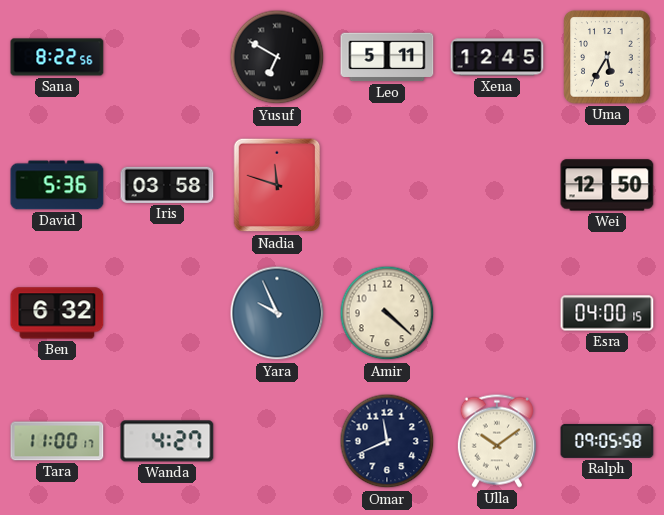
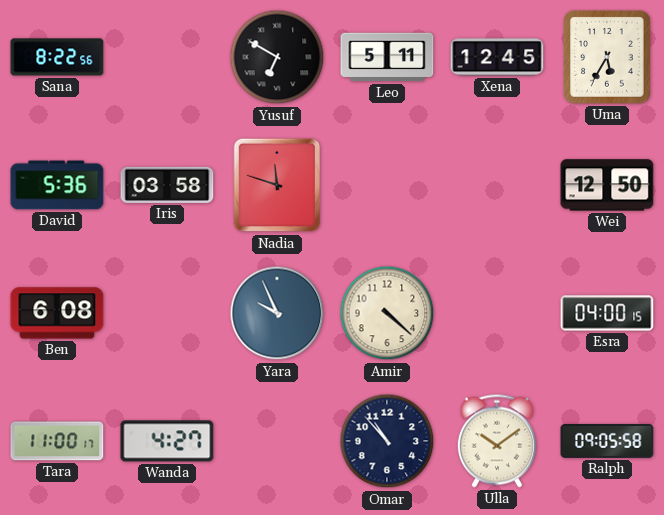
Ben: 6:32 -> 6:08
Omar: 11:41 -> 10:53
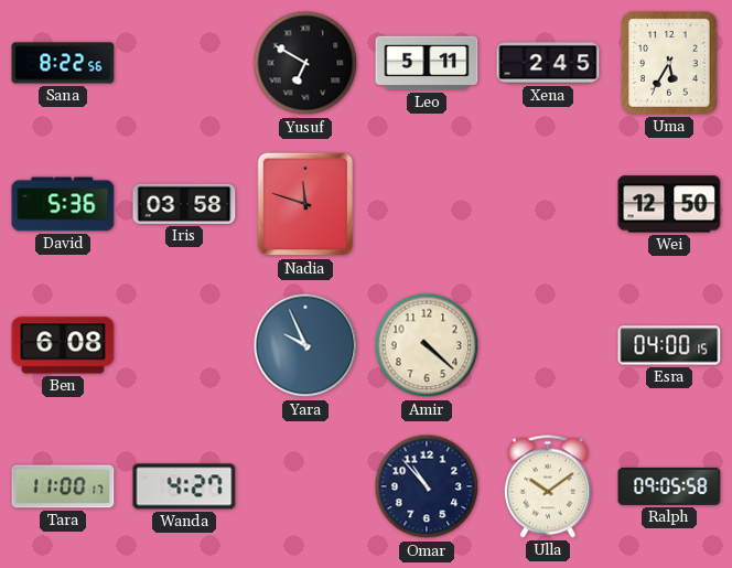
Xena: 12:45 -> 2:45
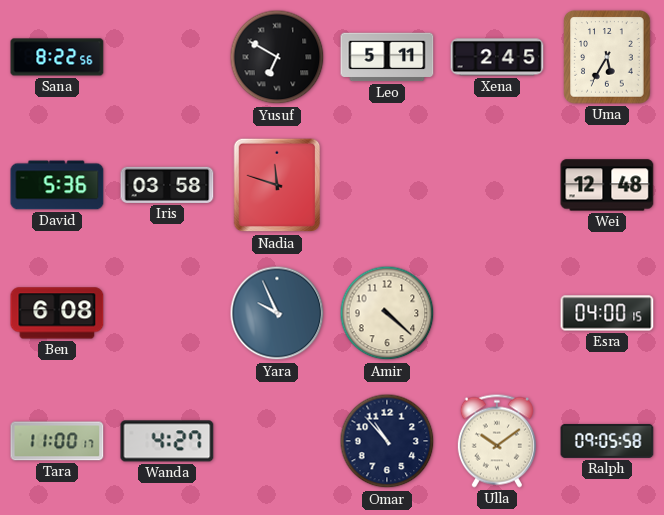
Wei: 12:50 -> 12:48
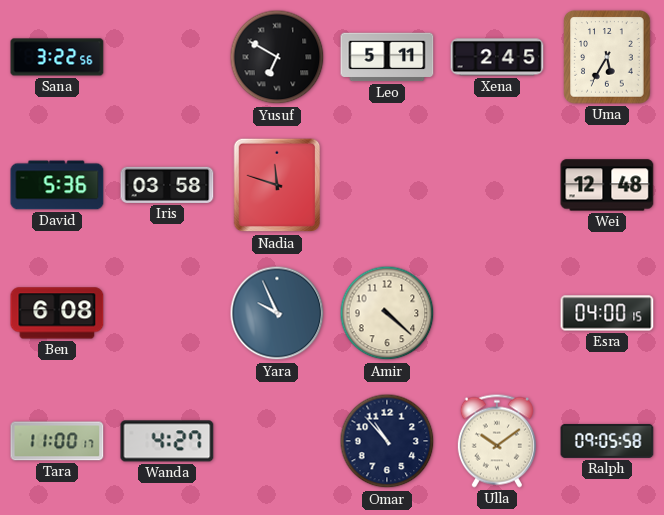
Sana: 8:22 -> 3:22
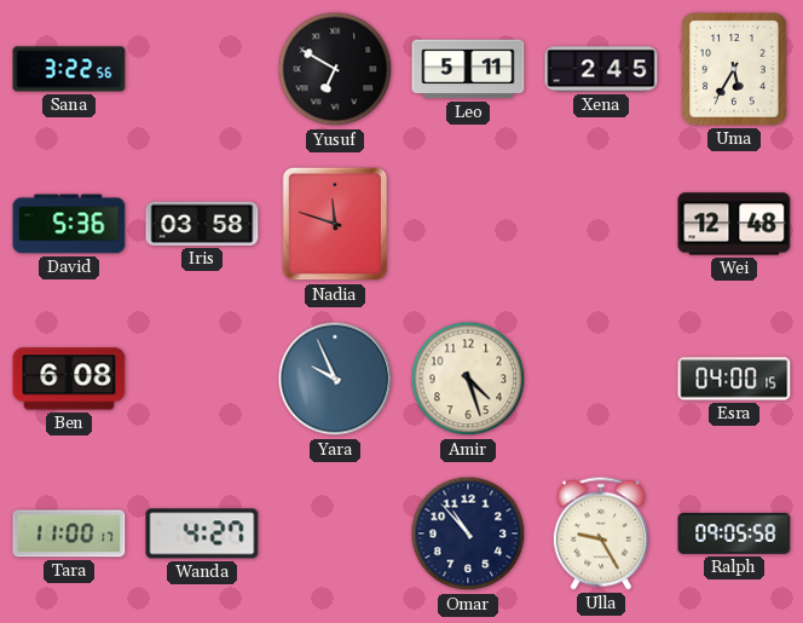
Amir: 4:22 -> 4:27
Ulla: 10:09 -> 9:25
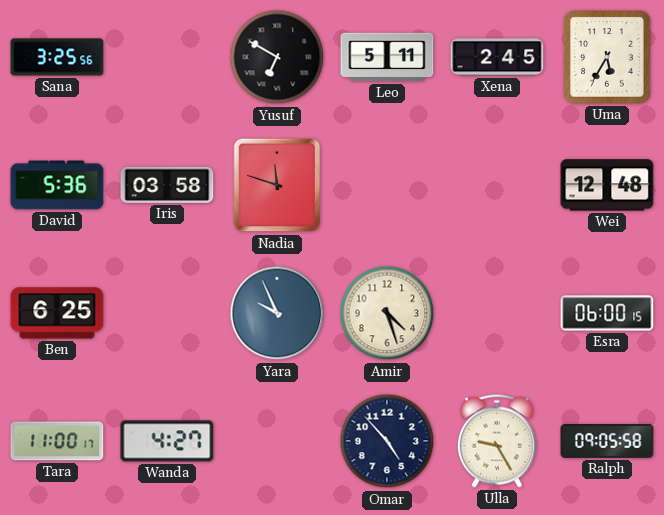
Sana: 3:22 -> 3:25
Ben: 6:08 -> 6:25
Esra: 04:00 -> 06:00
Omar: 10:53 -> 4:53
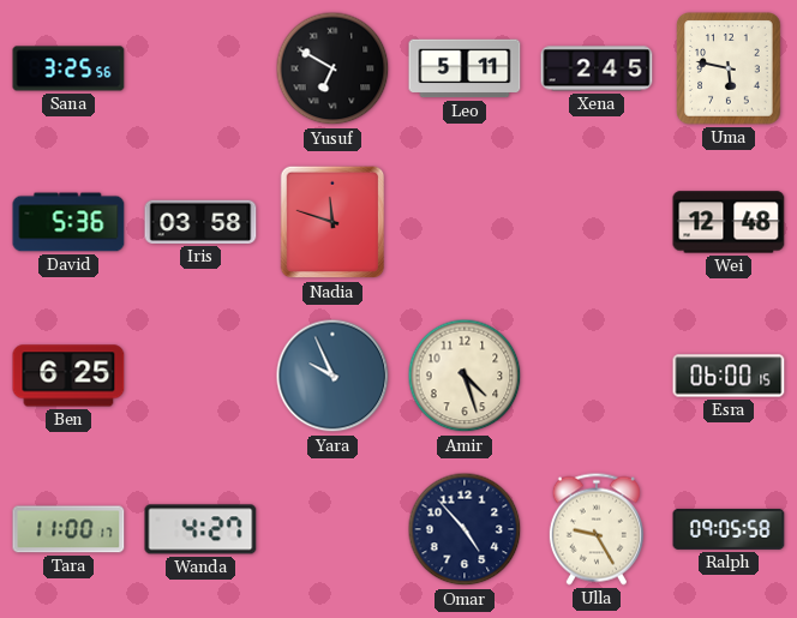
Uma: 5:35 -> 5:47
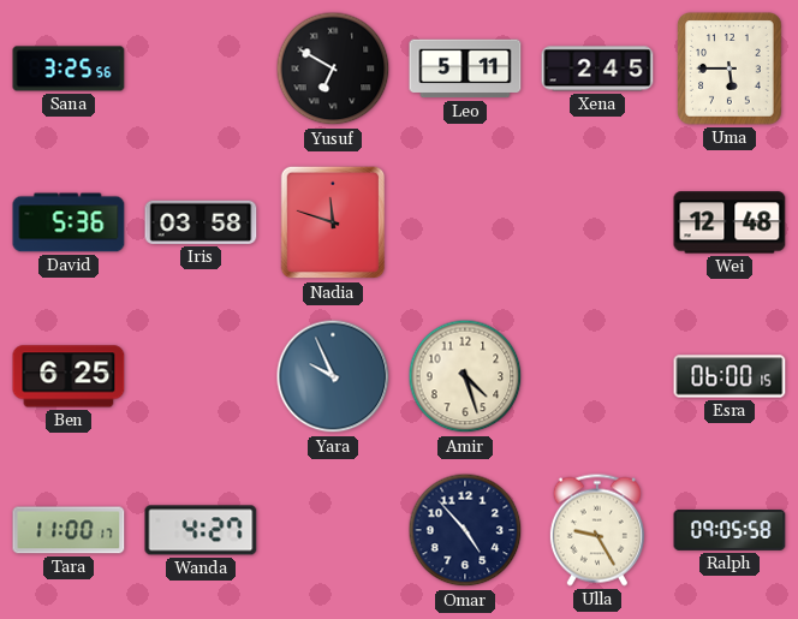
Uma: 5:47 -> 5:45
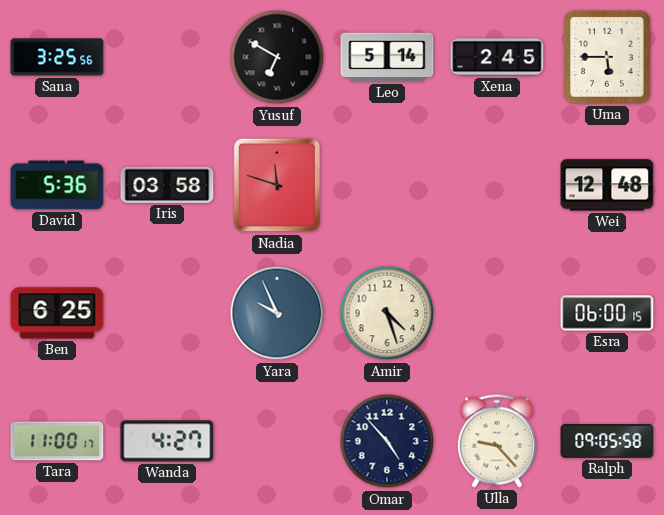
Leo: 5:11 -> 5:14
Ulla: 9:25 -> 9:23
